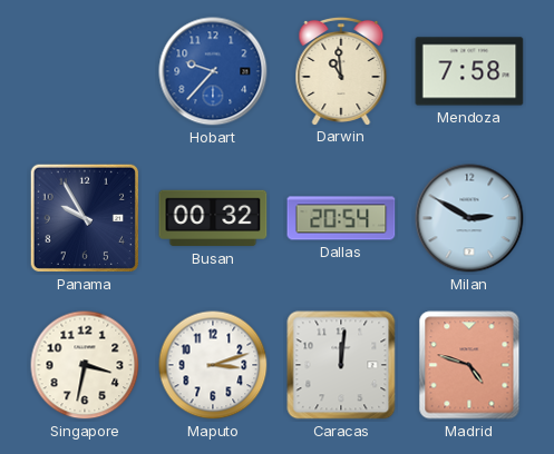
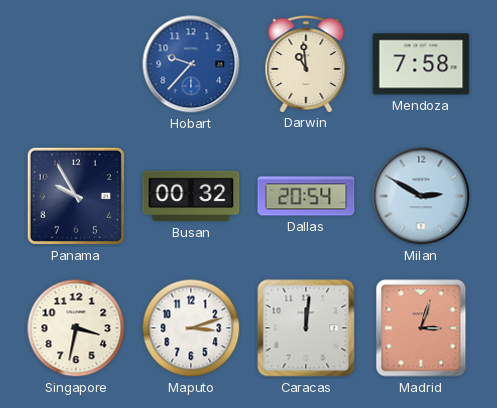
Madrid: 4:48 -> 3:03
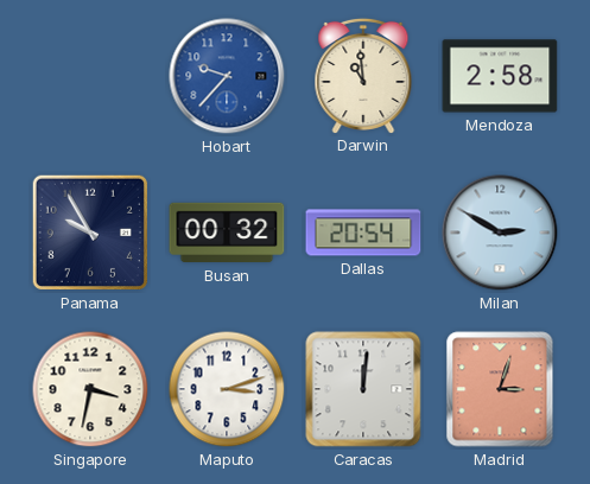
Mendoza: 7:58 -> 2:58
